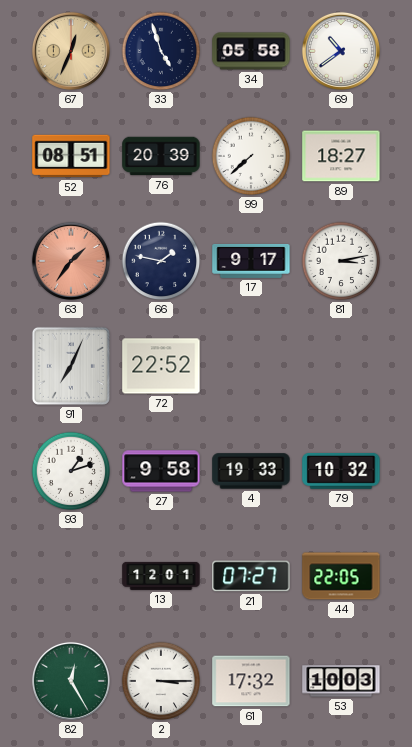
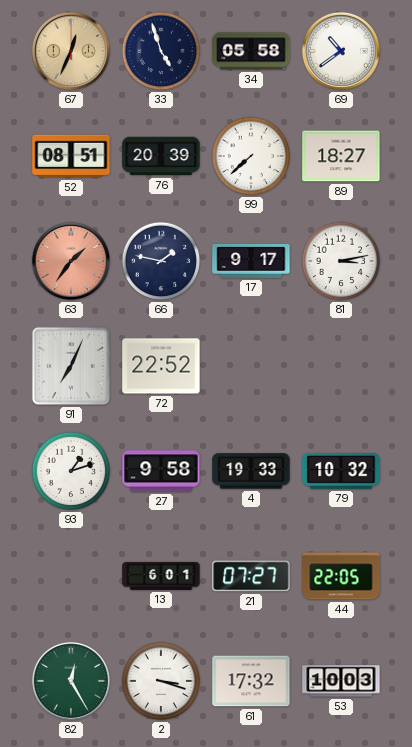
13: 12:01 -> 6:01
2: 3:15 -> 3:18
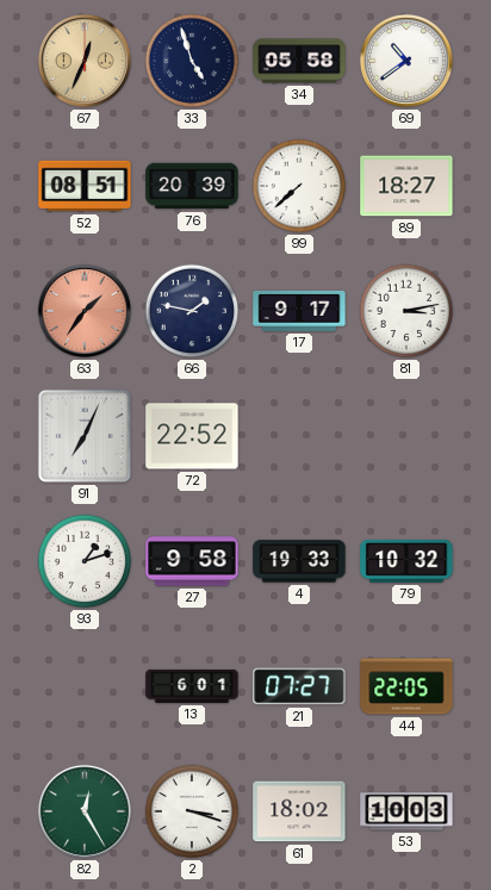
61: 17:32 -> 18:02
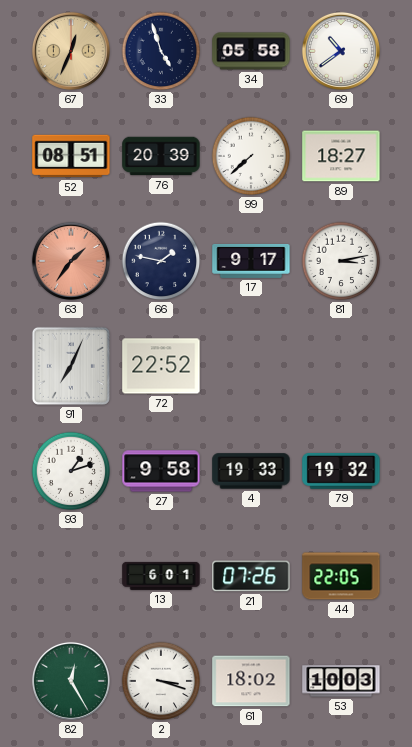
79: 10:32 -> 19:32
21: 07:27 -> 07:26
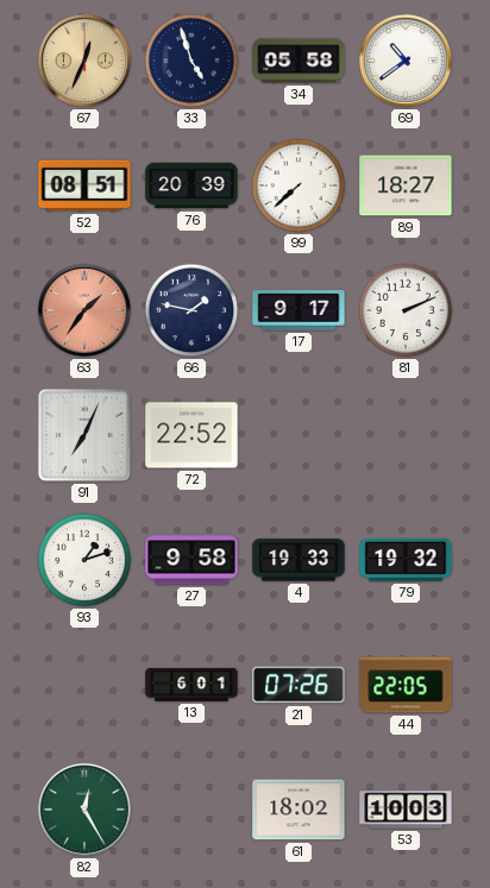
81: 3:13 -> 2:11
2: 3:18 -> none
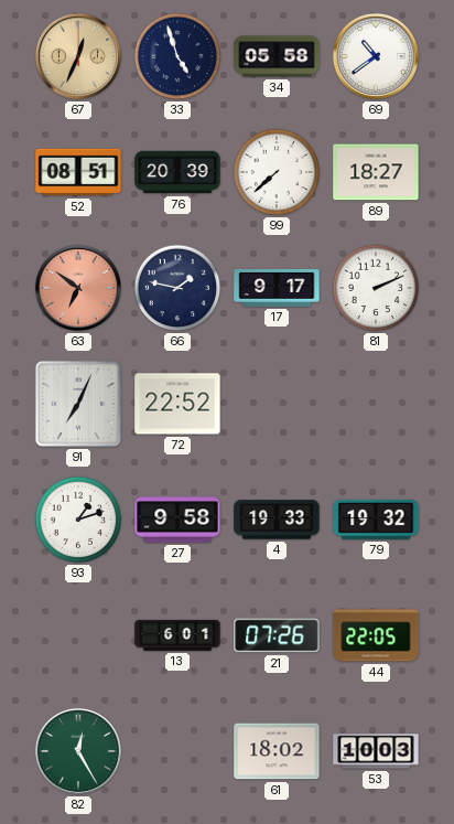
63: 1:36 -> 6:51
